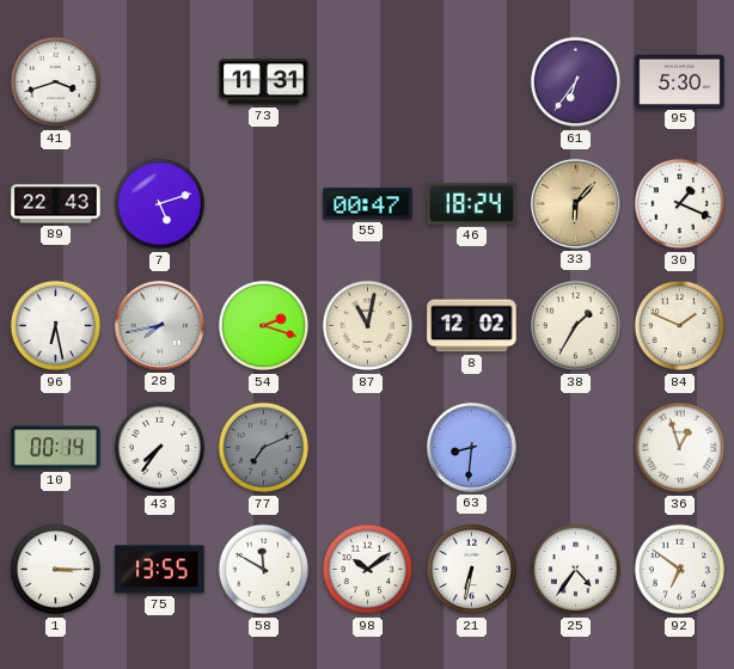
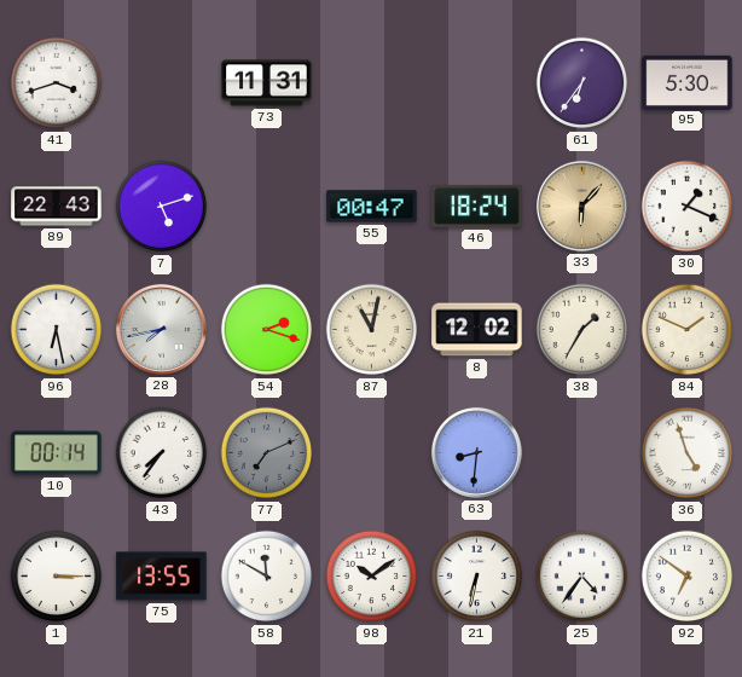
36: 12:57 -> 4:57
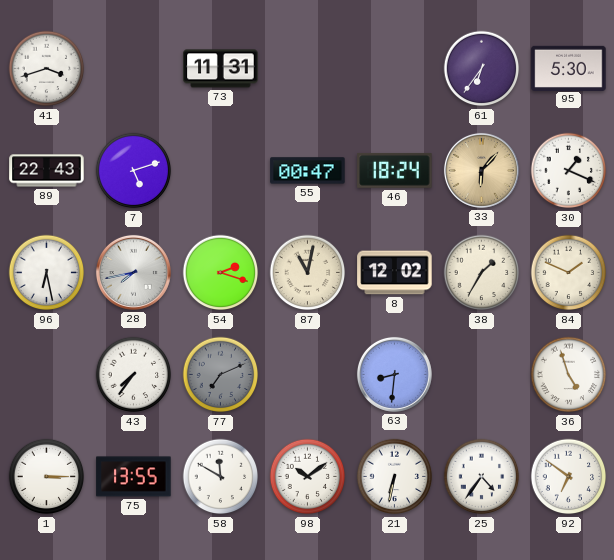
10: 00:14 -> none
